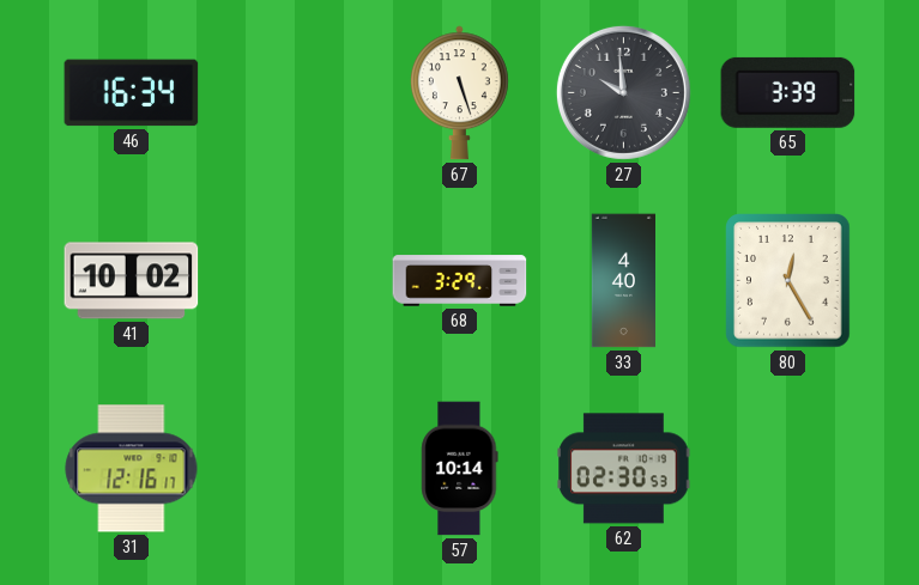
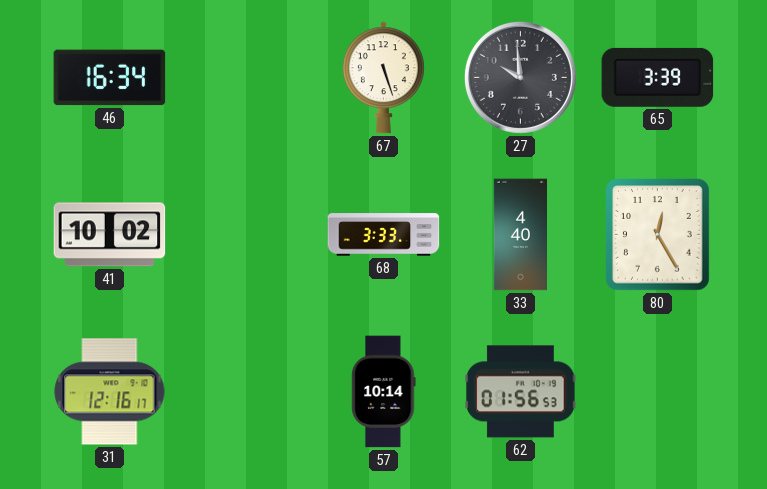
68: 3:29 -> 3:33
62: 02:30 -> 01:56
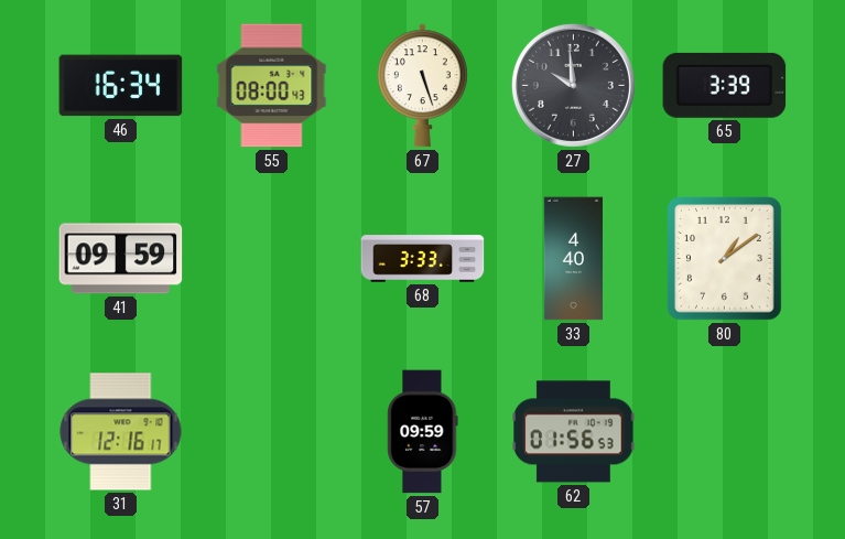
55: none -> 08:00
41: 10:02 -> 09:59
80: 12:25 -> 1:09
57: 10:14 -> 09:59
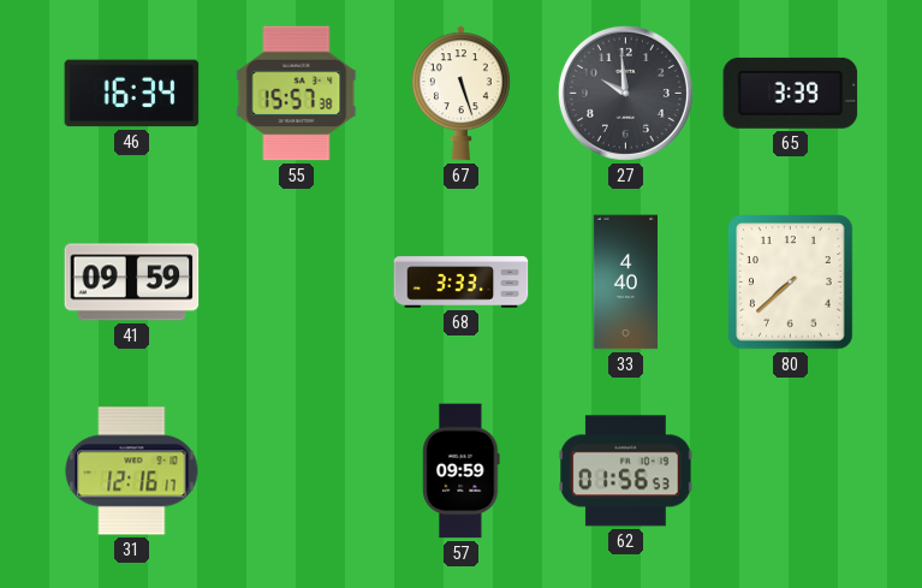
55: 08:00 -> 15:57
80: 1:09 -> 7:38
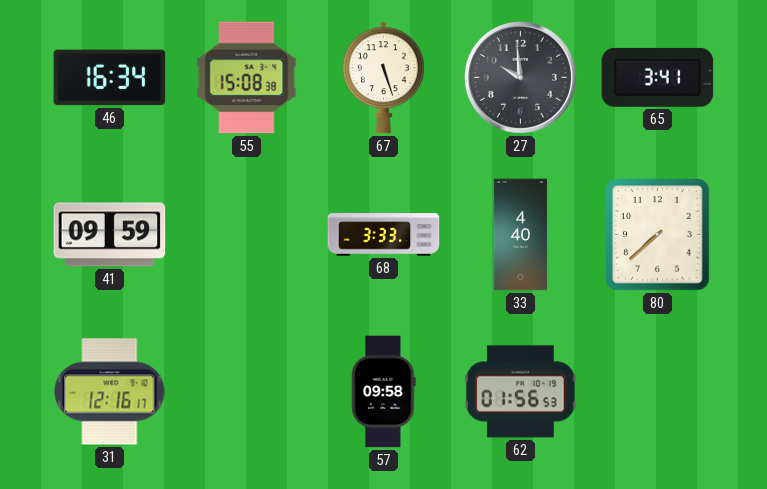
55: 15:57 -> 15:08
65: 3:39 -> 3:41
57: 09:59 -> 09:58
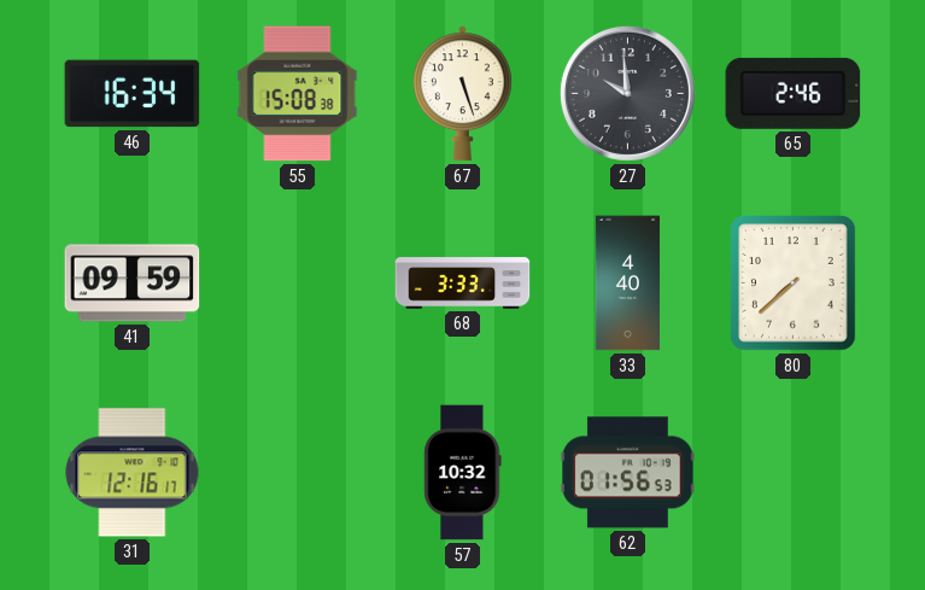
65: 3:41 -> 2:46
57: 09:58 -> 10:32
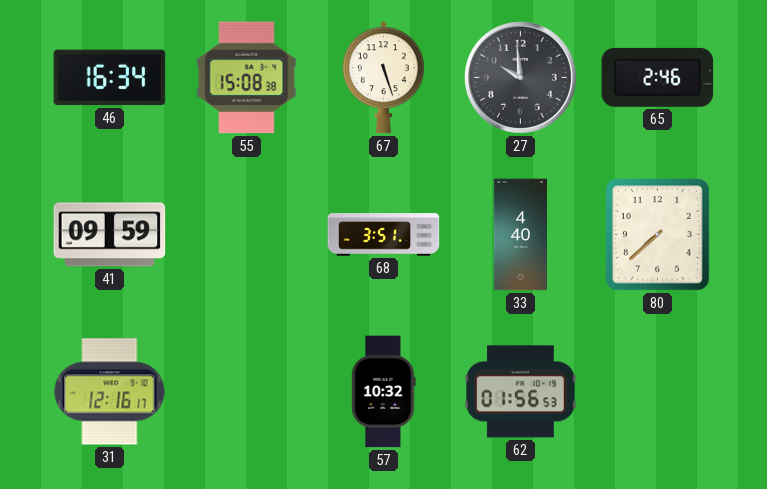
68: 3:33 -> 3:51
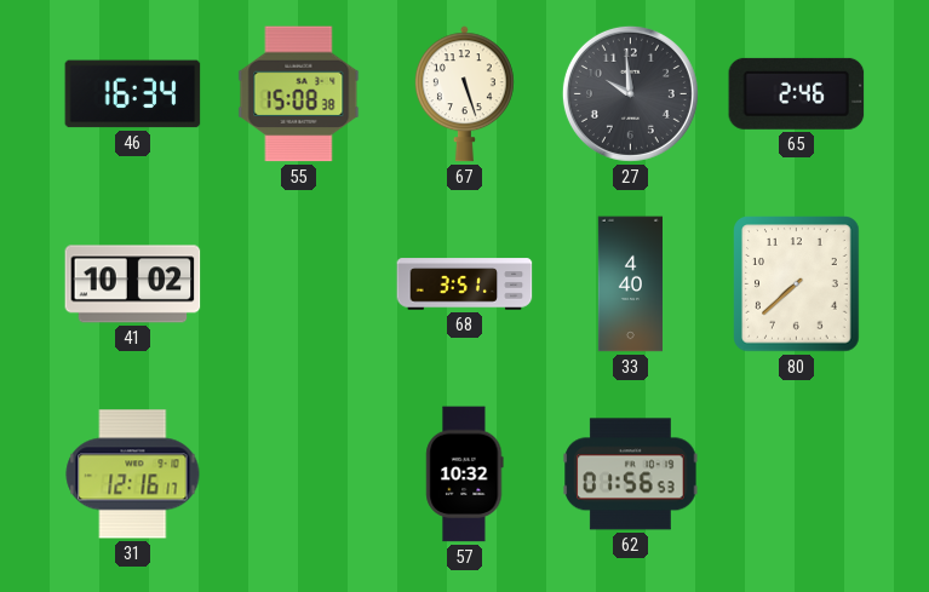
41: 09:59 -> 10:02
